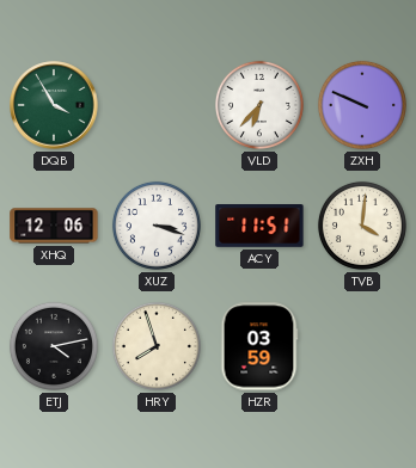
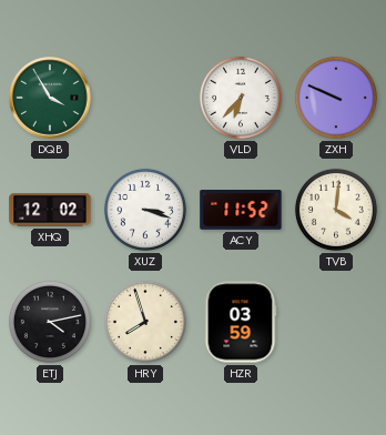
XHQ: 12:06 -> 12:02
ACY: 11:51 -> 11:52
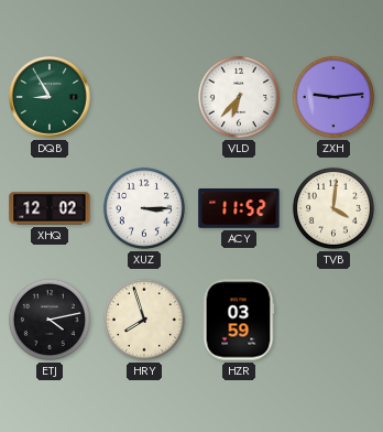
DQB: 3:55 -> 8:55
ZXH: 9:49 -> 9:14
XUZ: 3:18 -> 3:15
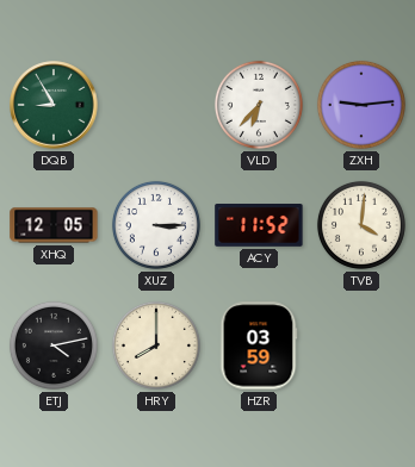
XHQ: 12:02 -> 12:05
HRY: 7:57 -> 8:00
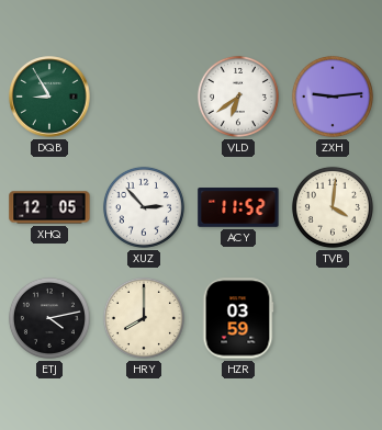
VLD: 6:37 -> 6:39
XUZ: 3:15 -> 2:53
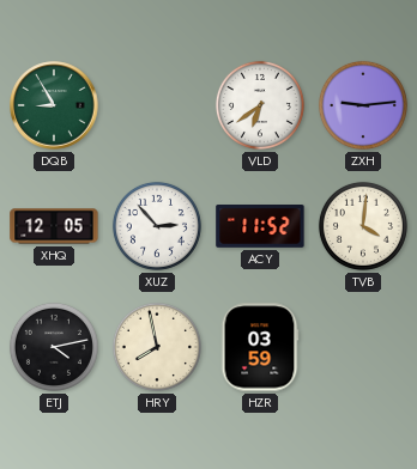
HRY: 8:00 -> 7:58
